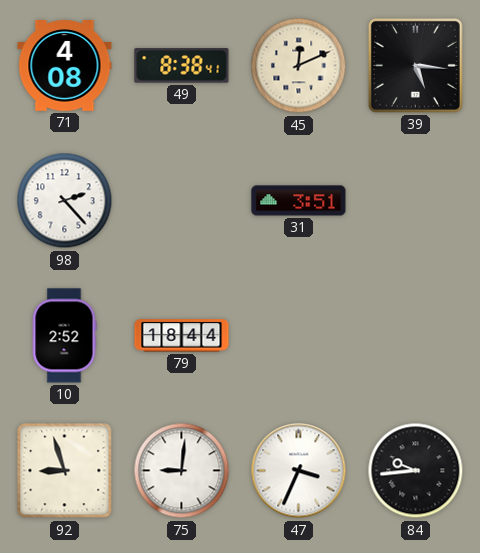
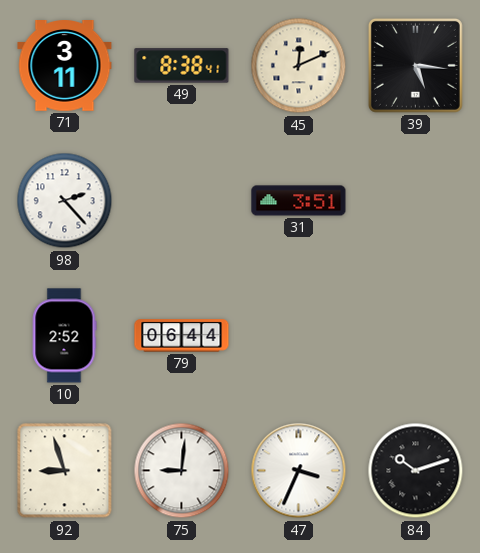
71: 4:08 -> 3:11
79: 18:44 -> 06:44
84: 9:44 -> 10:12
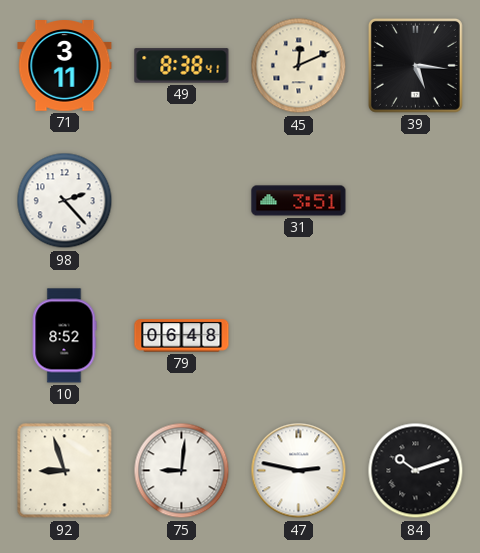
10: 2:52 -> 8:52
79: 06:44 -> 06:48
47: 3:34 -> 2:47
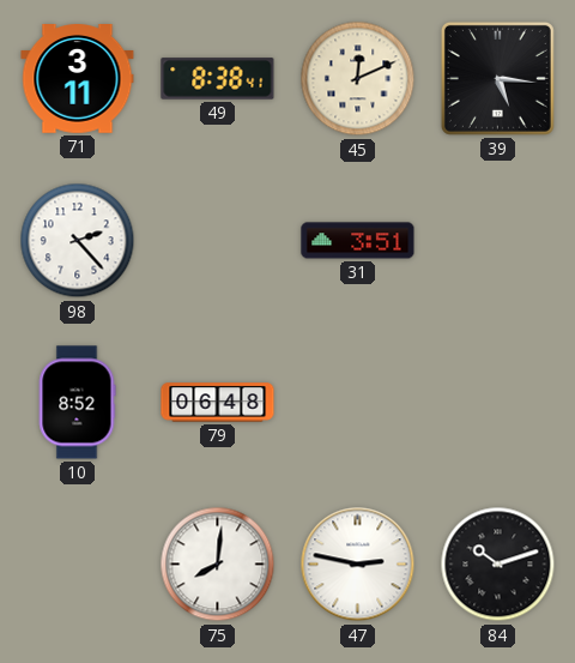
92: 8:57 -> none
75: 9:01 -> 8:01
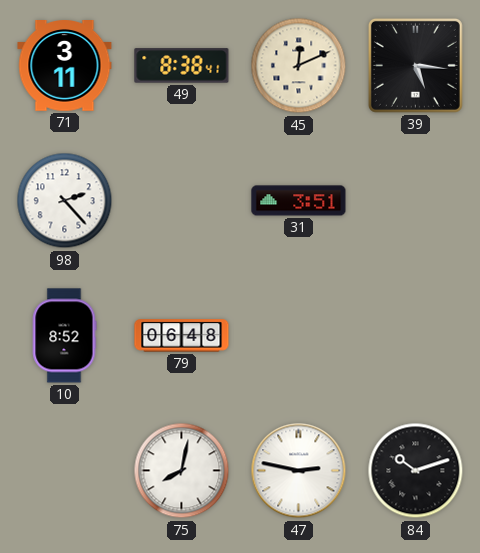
75: 8:01 -> 8:02
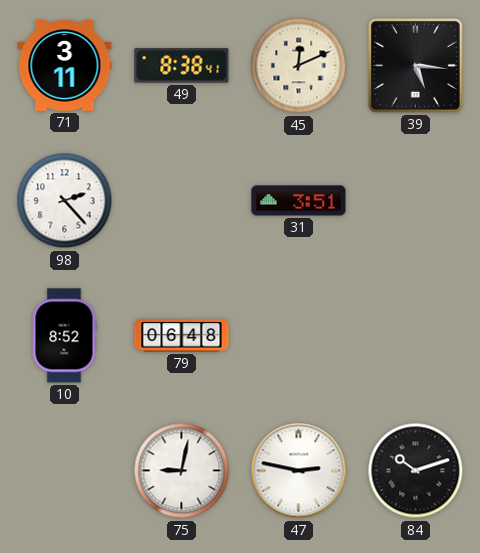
75: 8:02 -> 9:02
